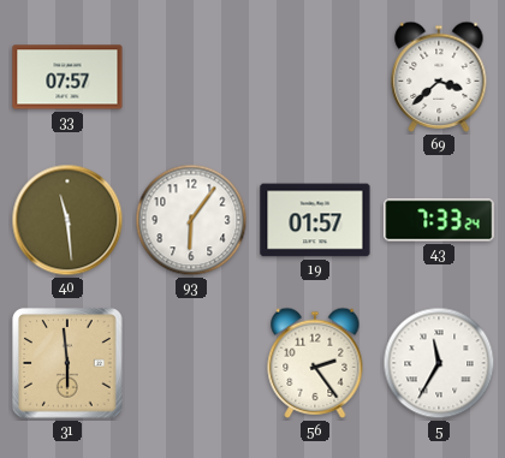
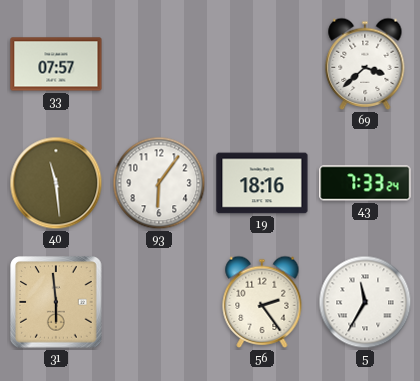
19: 01:57 -> 18:16
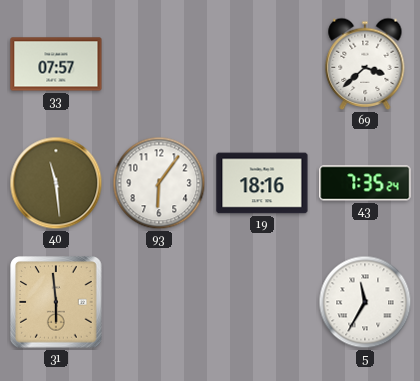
43: 7:33 -> 7:35
56: 2:24 -> none
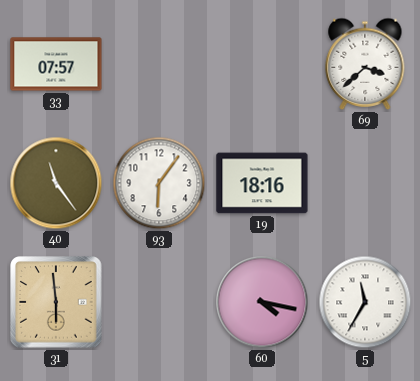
40: 11:29 -> 11:24
43: 7:35 -> none
60: none -> 4:17
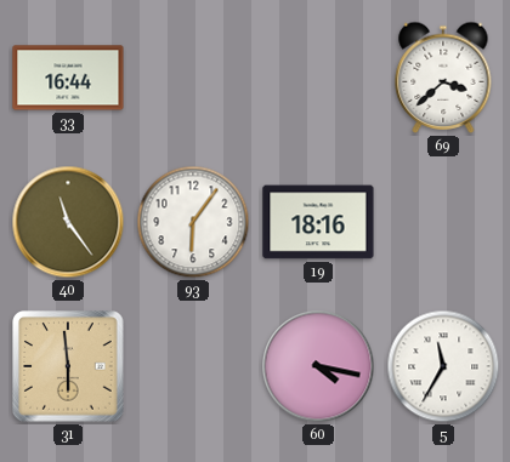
33: 07:57 -> 16:44
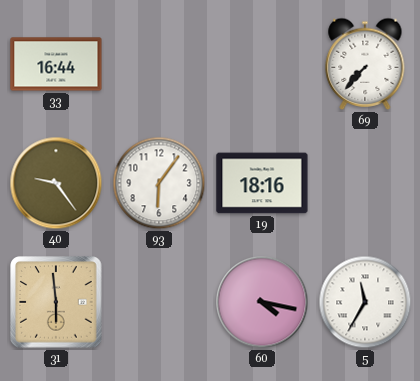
69: 3:38 -> 7:37
40: 11:24 -> 9:24
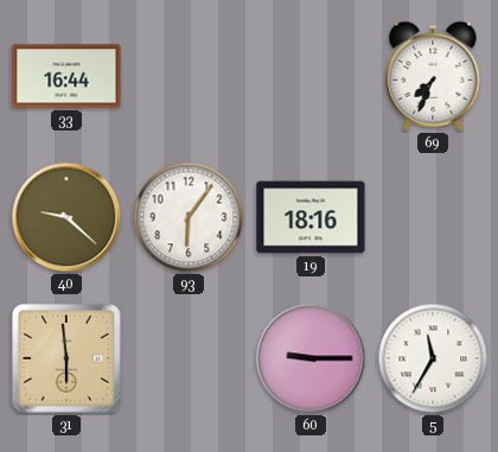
69: 7:37 -> 7:34
40: 9:24 -> 9:22
60: 4:17 -> 9:15
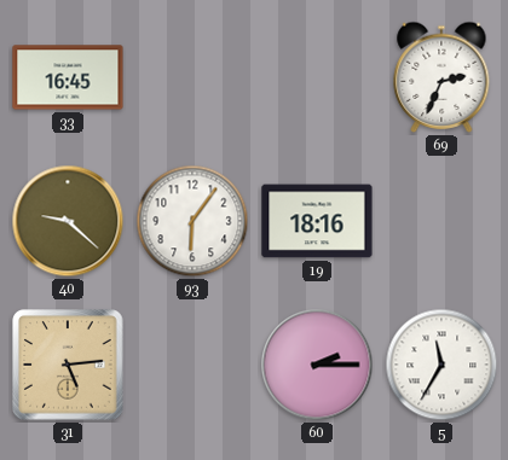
33: 16:44 -> 16:45
69: 7:34 -> 2:34
31: 5:59 -> 5:14
60: 9:15 -> 2:15
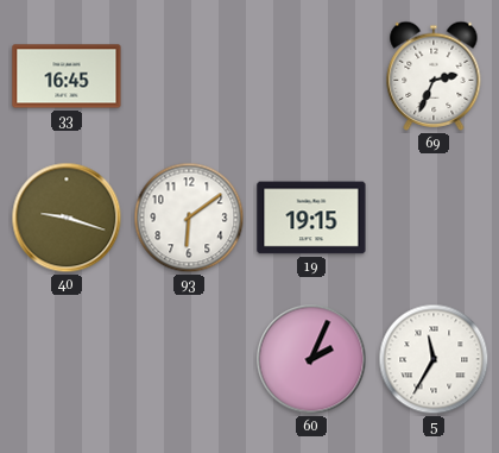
40: 9:22 -> 9:18
93: 6:06 -> 6:09
19: 18:16 -> 19:15
31: 5:14 -> none
60: 2:15 -> 2:04
